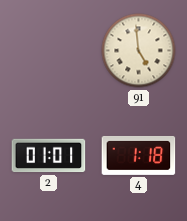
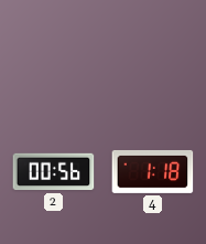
91: 4:59 -> none
2: 01:01 -> 00:56
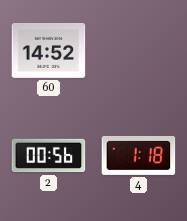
60: none -> 14:52
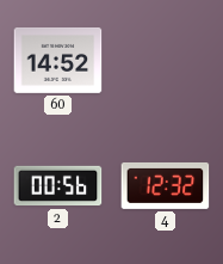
4: 1:18 -> 12:32
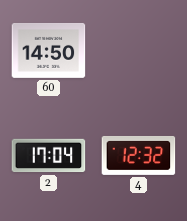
60: 14:52 -> 14:50
2: 00:56 -> 17:04
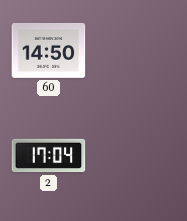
4: 12:32 -> none
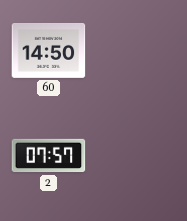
2: 17:04 -> 07:57
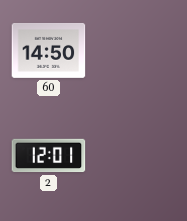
2: 07:57 -> 12:01
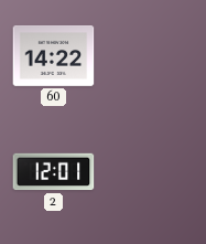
60: 14:50 -> 14:22
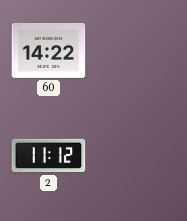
2: 12:01 -> 11:12
